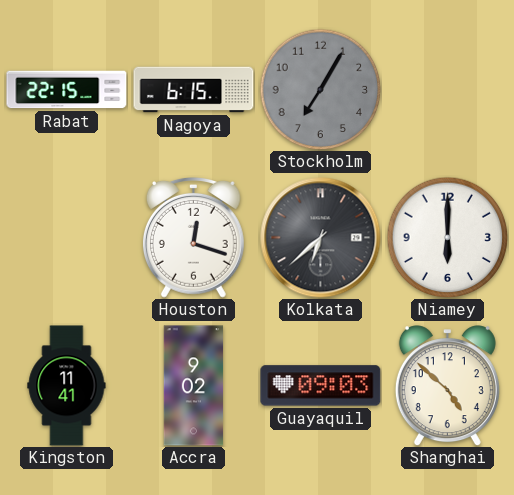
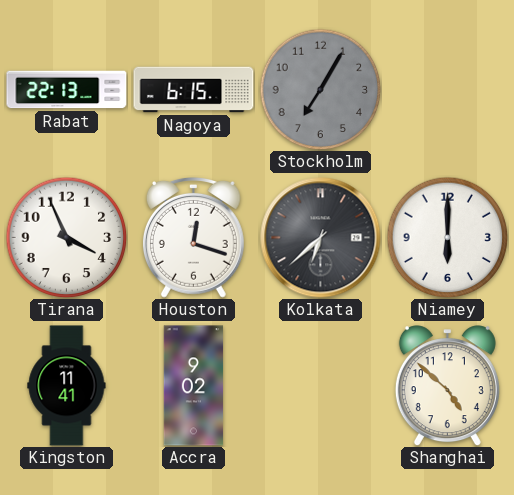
Rabat: 22:15 -> 22:13
Tirana: none -> 3:56
Guayaquil: 09:03 -> none
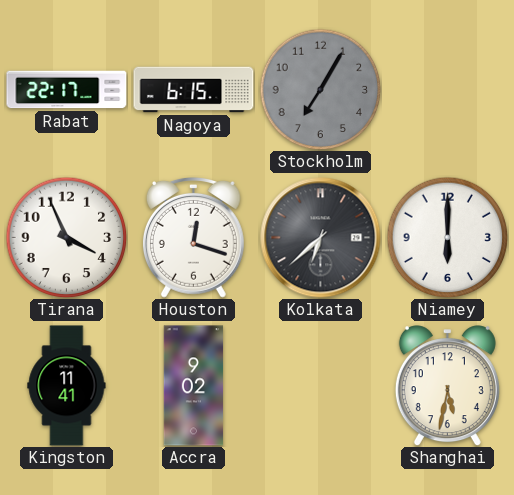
Rabat: 22:13 -> 22:17
Shanghai: 4:52 -> 5:32
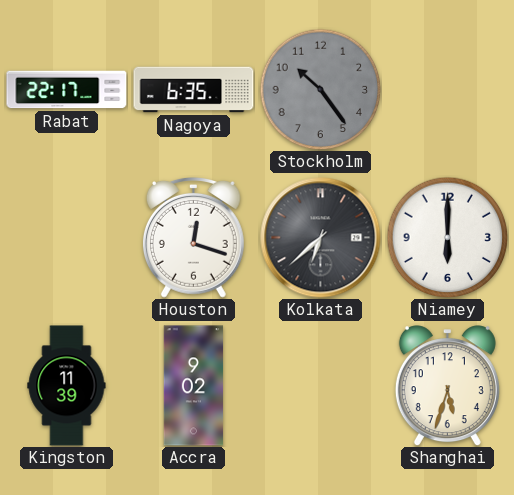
Nagoya: 6:15 -> 6:35
Stockholm: 7:05 -> 10:24
Tirana: 3:56 -> none
Kingston: 11:41 -> 11:39
Shanghai: 5:32 -> 5:33
